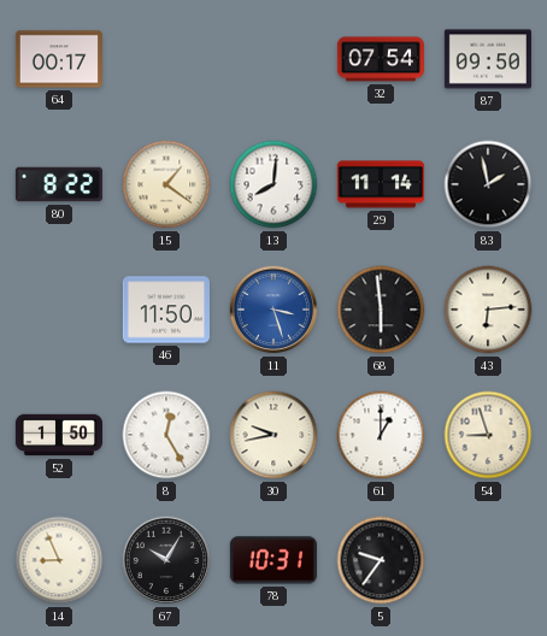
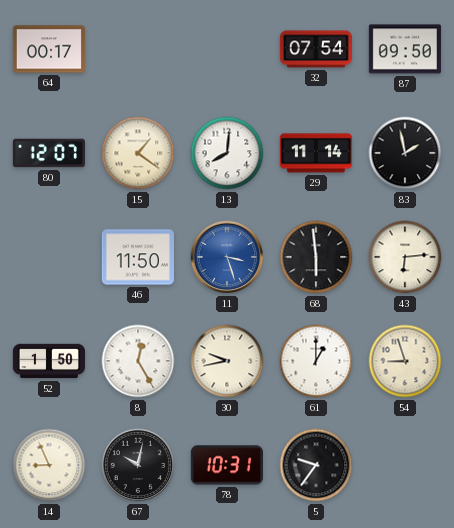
80: 8:22 -> 12:07
67: 10:05 -> 10:02
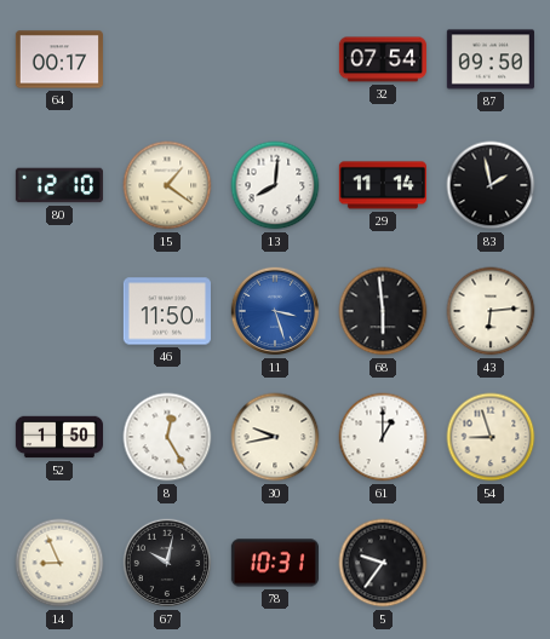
80: 12:07 -> 12:10
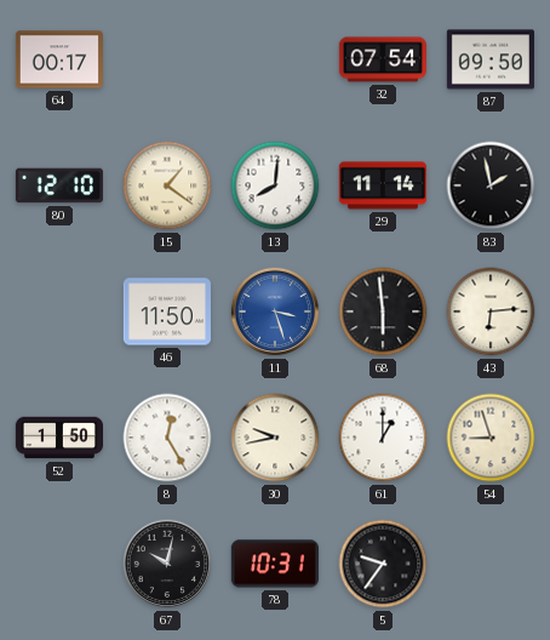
14: 8:56 -> none
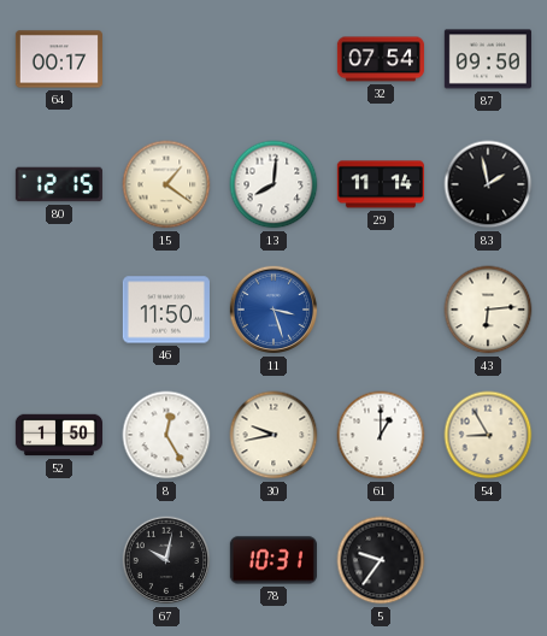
80: 12:10 -> 12:15
68: 5:59 -> none
54: 8:57 -> 8:55
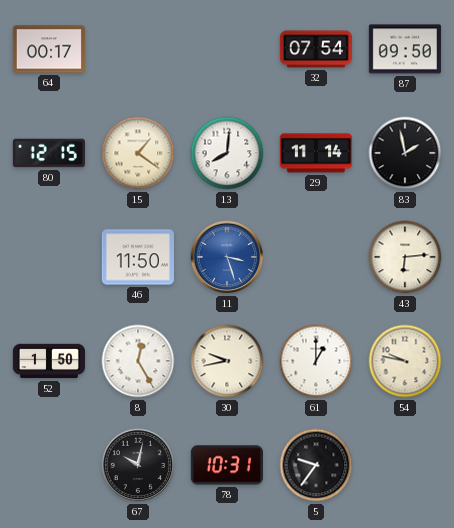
54: 8:55 -> 9:47
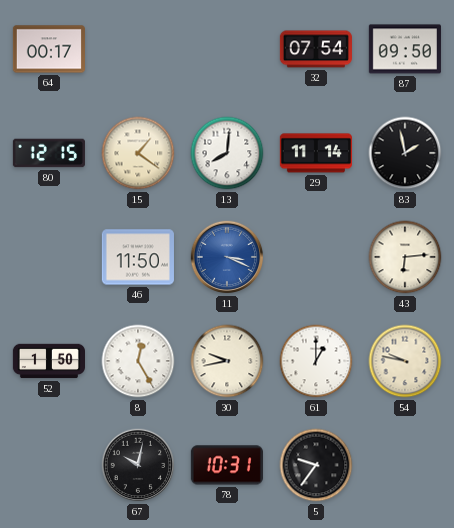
11: 3:27 -> 3:19
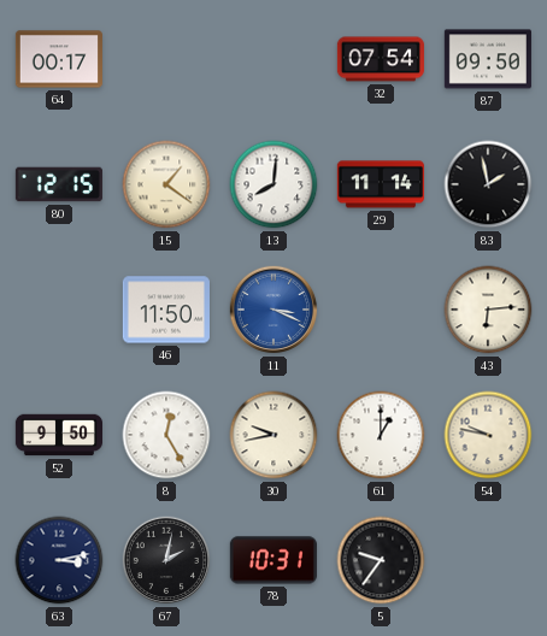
52: 1:50 -> 9:50
63: none -> 3:13
67: 10:02 -> 2:02
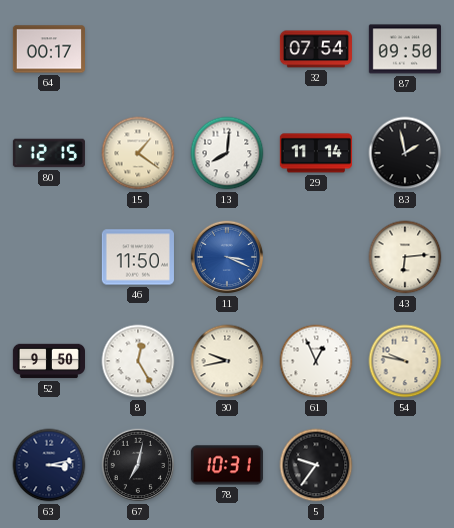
61: 1:00 -> 12:56
67: 2:02 -> 7:02
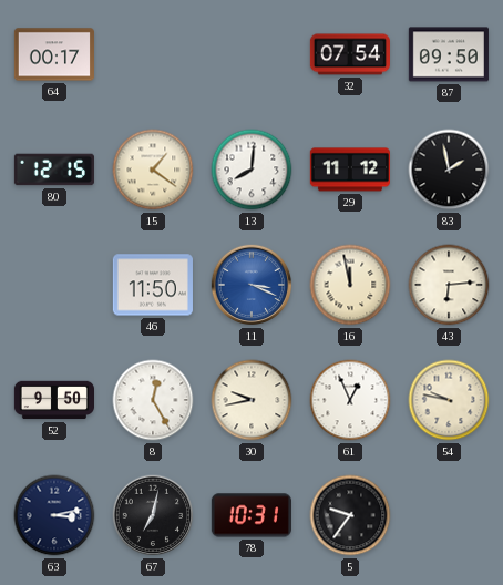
29: 11:14 -> 11:12
16: none -> 11:58
